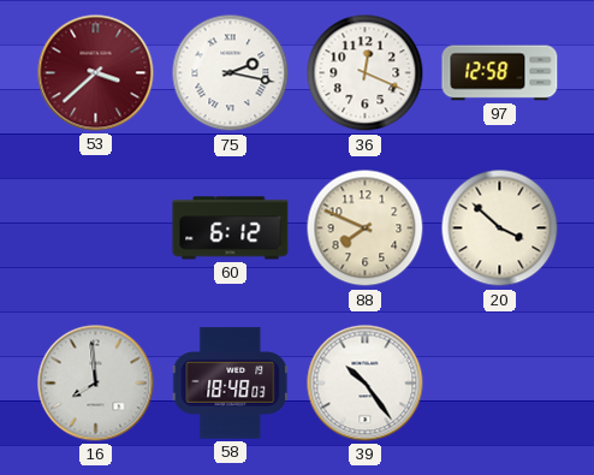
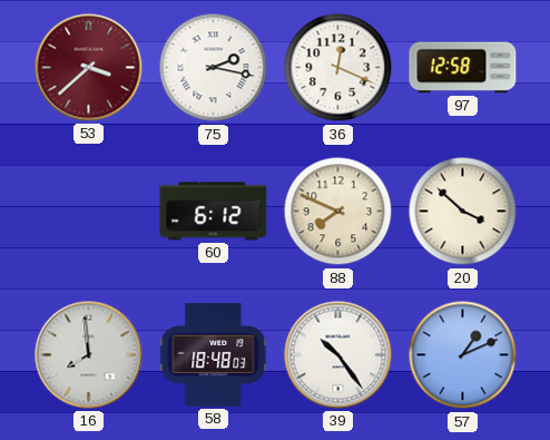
57: none -> 1:11
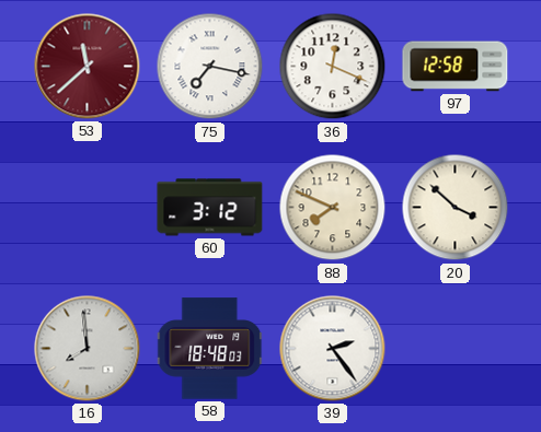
53: 3:38 -> 11:38
75: 2:17 -> 7:17
60: 6:12 -> 3:12
39: 10:24 -> 2:24
57: 1:11 -> none
